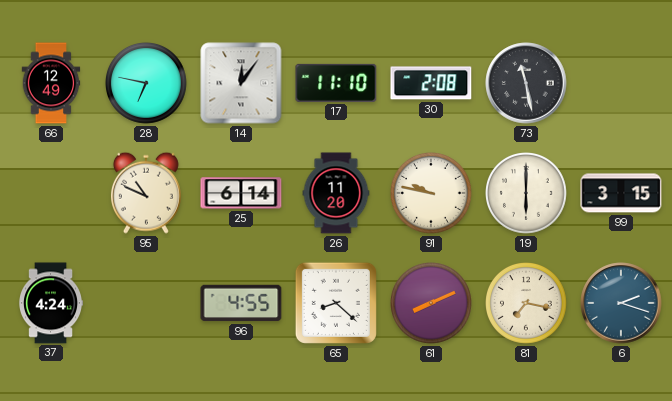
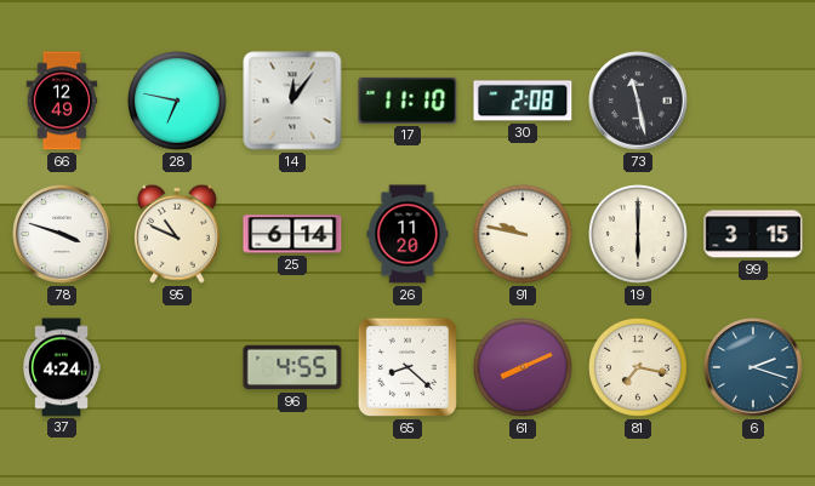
78: none -> 3:48
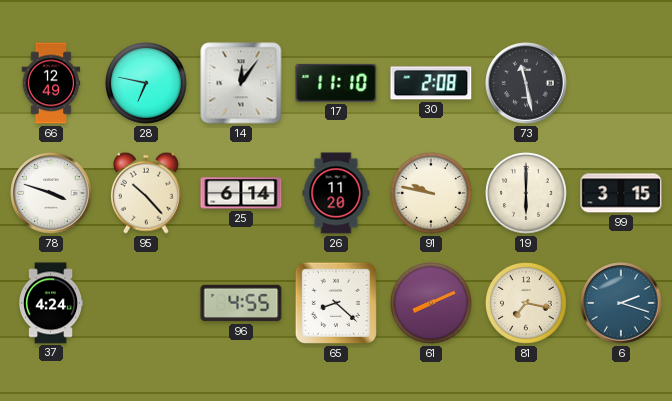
95: 10:49 -> 10:23
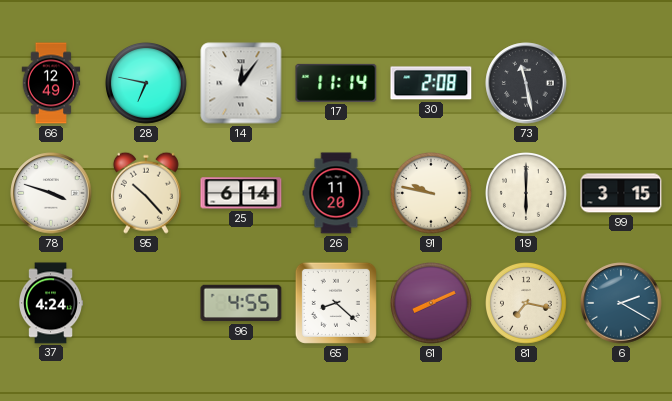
17: 11:10 -> 11:14
6: 2:18 -> 2:20
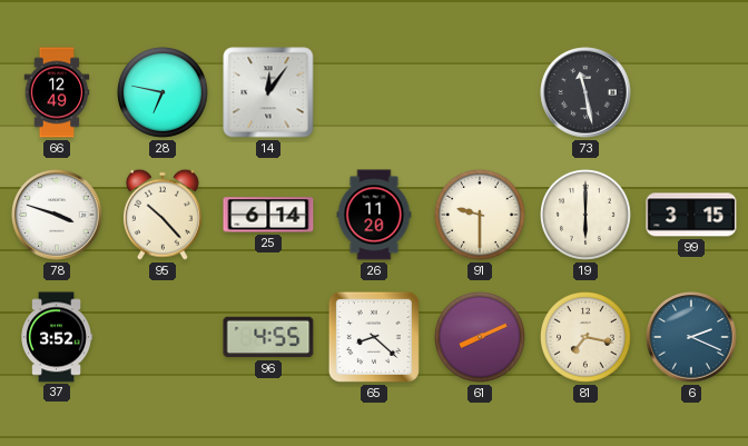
17: 11:14 -> none
30: 2:08 -> none
91: 9:47 -> 9:30
37: 4:24 -> 3:52
6: 2:20 -> 2:19
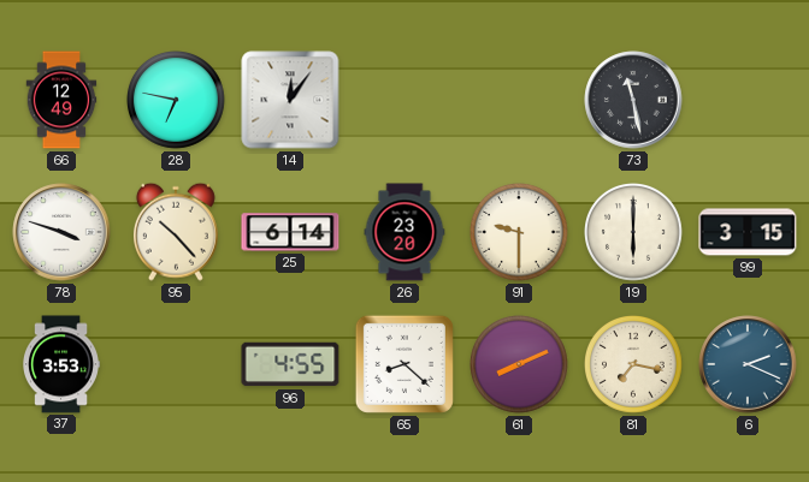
26: 11:20 -> 23:20
37: 3:52 -> 3:53
